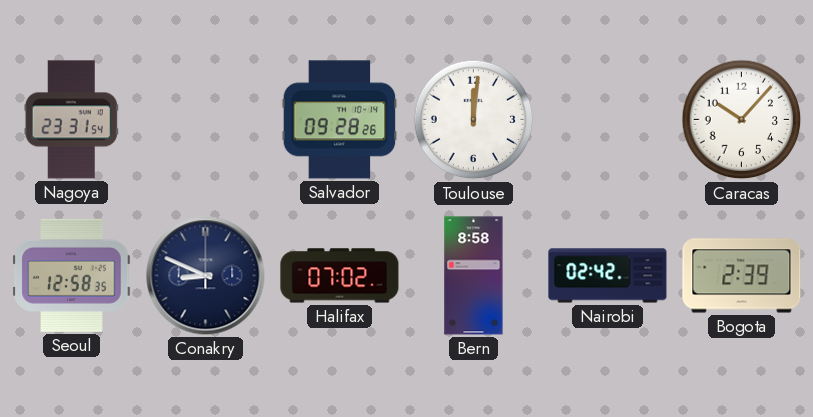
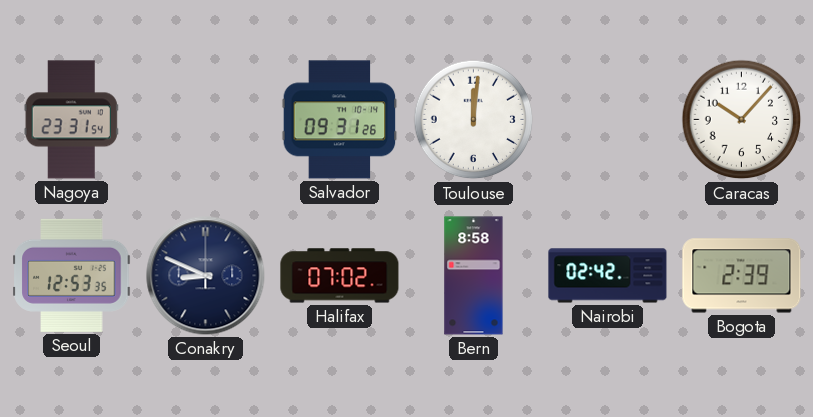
Salvador: 09:28 -> 09:31
Seoul: 12:58 -> 12:53
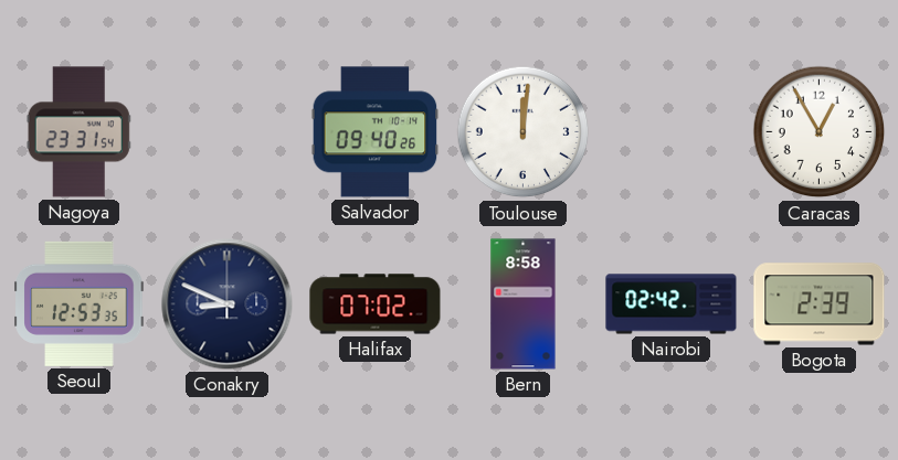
Salvador: 09:31 -> 09:40
Caracas: 10:07 -> 12:55
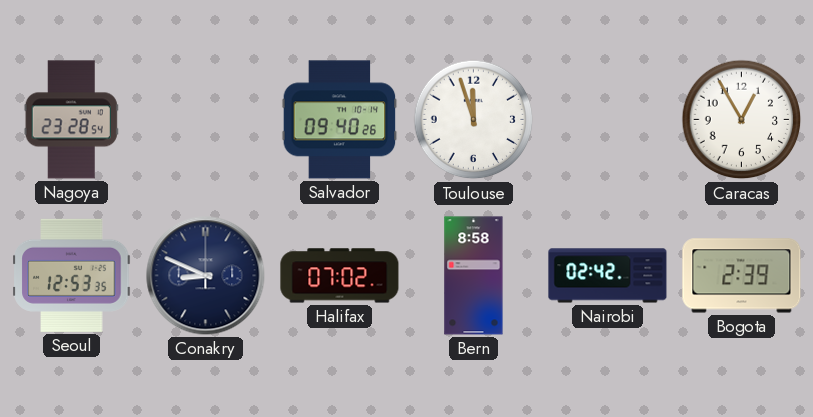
Nagoya: 23:31 -> 23:28
Toulouse: 12:01 -> 11:57
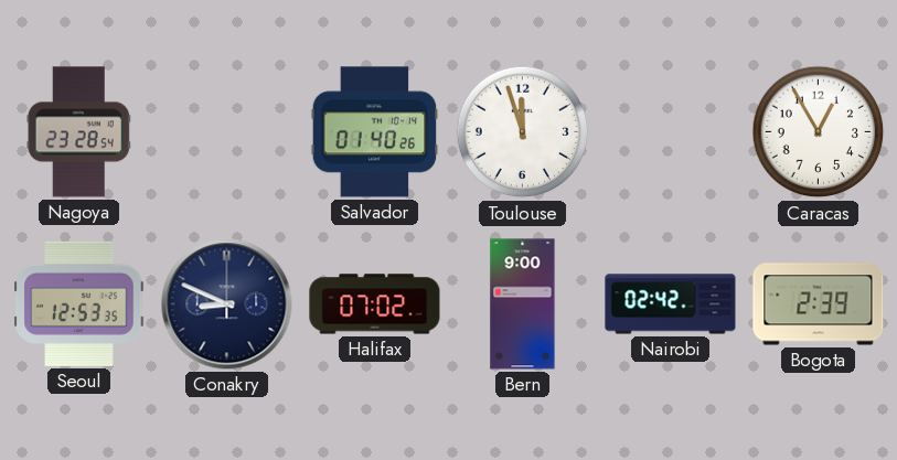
Salvador: 09:40 -> 01:40
Bern: 8:58 -> 9:00
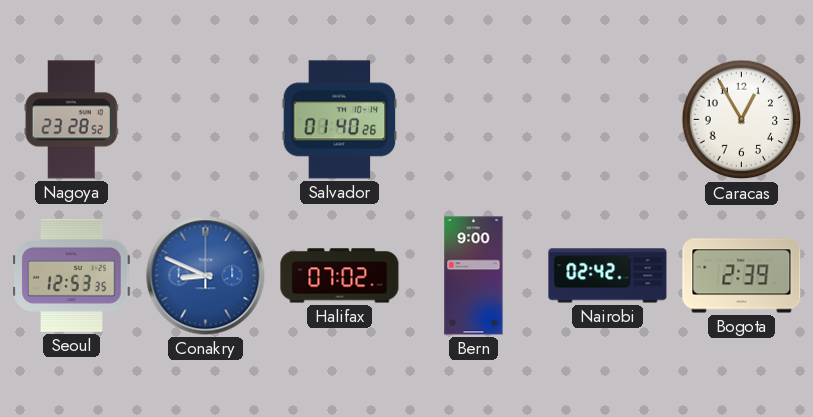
Nagoya: 23:28:54 -> 23:28:52
Toulouse: 11:57 -> none
Conakry dial: navy -> blue
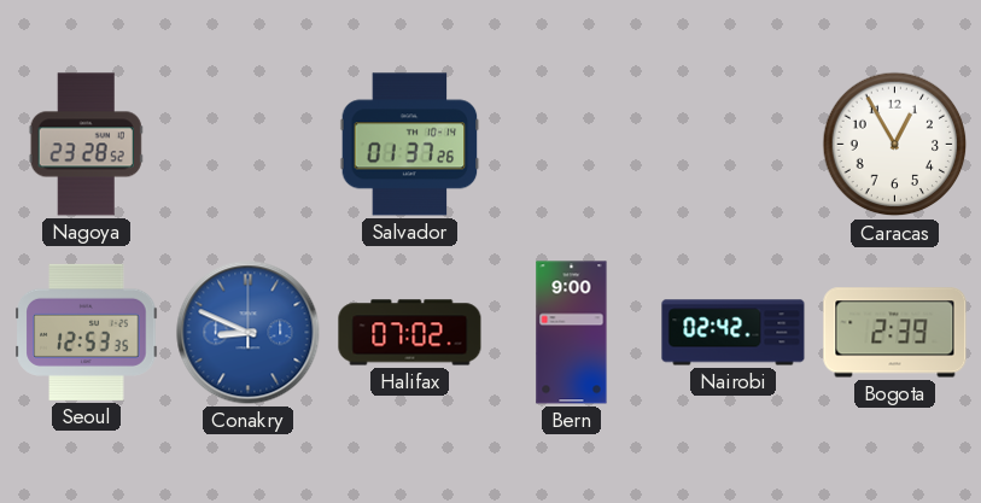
Salvador: 01:40 -> 01:37
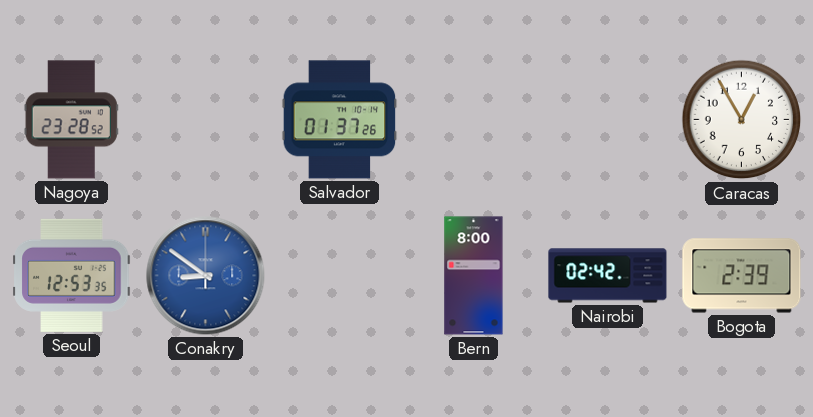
Conakry: 8:49 -> 8:51
Halifax: 07:02 -> none
Bern: 9:00 -> 8:00
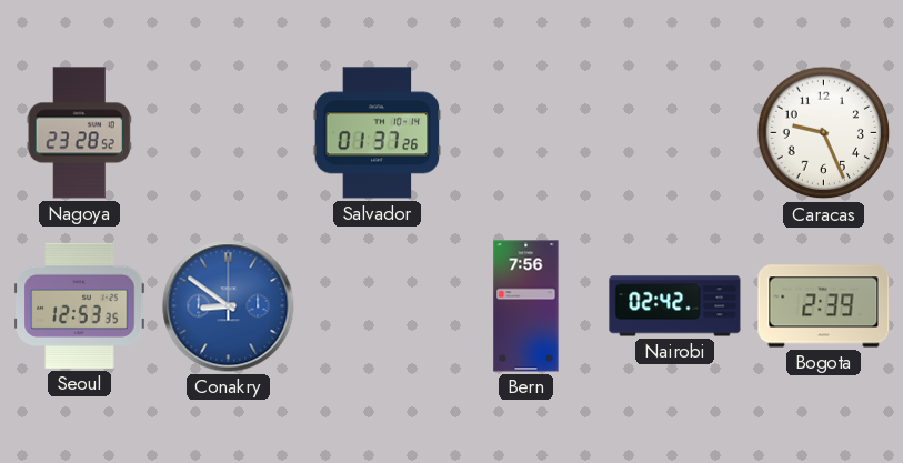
Caracas: 12:55 -> 9:26
Bern: 8:00 -> 7:56
